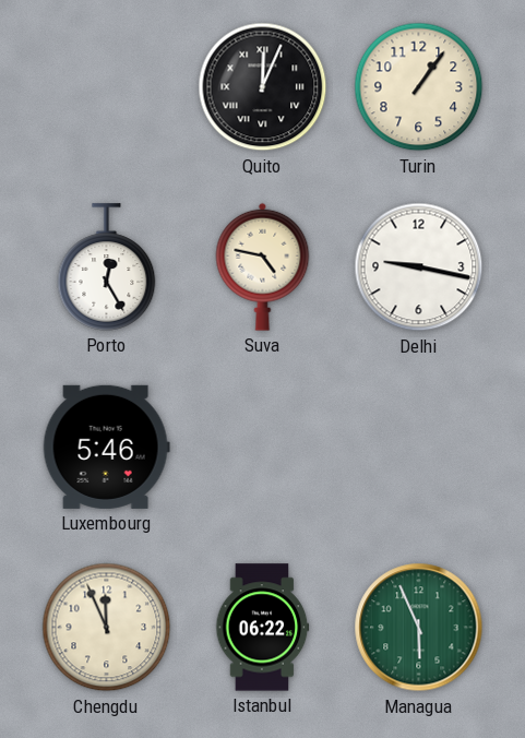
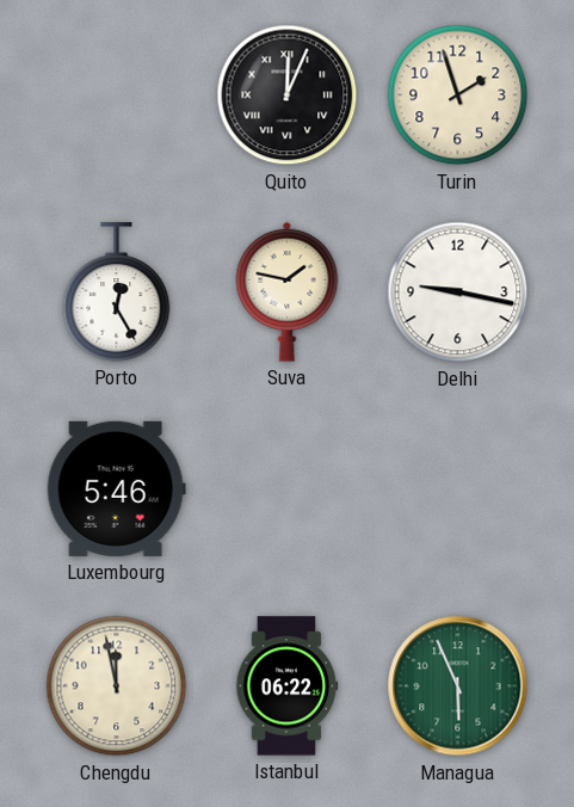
Turin: 1:06 -> 1:57
Suva: 4:47 -> 1:47
Chengdu: 11:56 -> 11:58
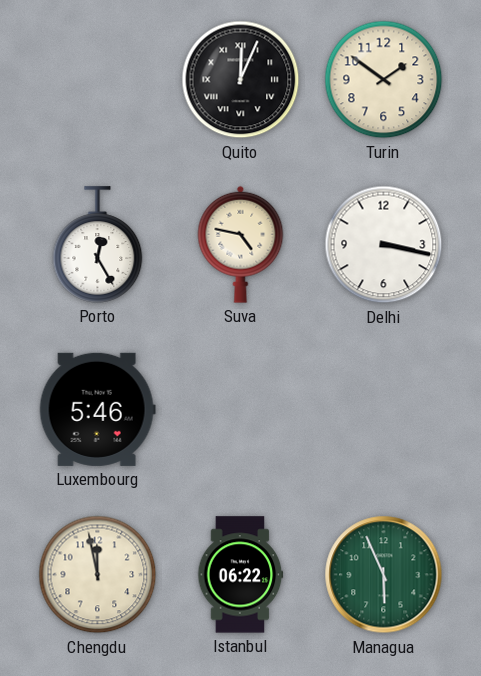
Turin: 1:57 -> 1:51
Suva: 1:47 -> 4:47
Delhi: 9:17 -> 3:17
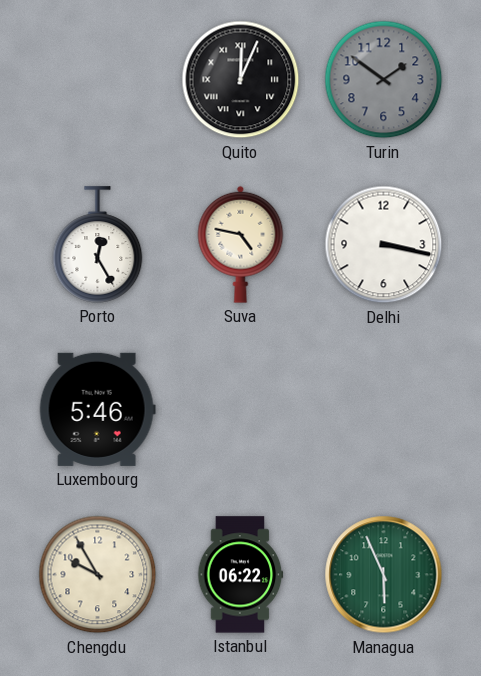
Turin dial: cream -> grey
Chengdu: 11:58 -> 9:55
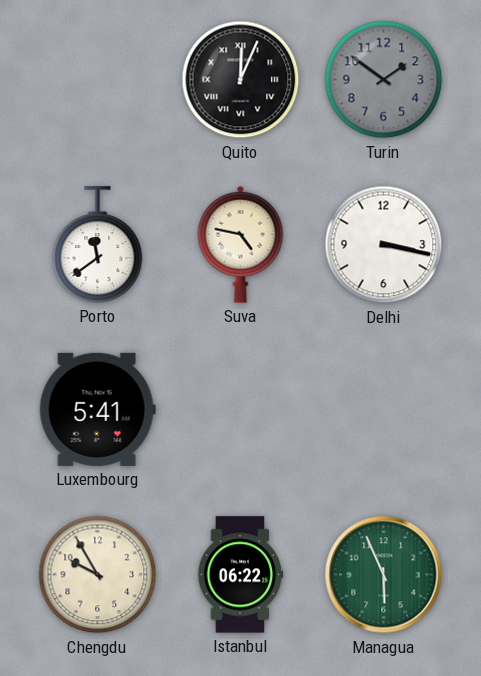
Porto: 12:25 -> 11:39
Luxembourg: 5:46 -> 5:41
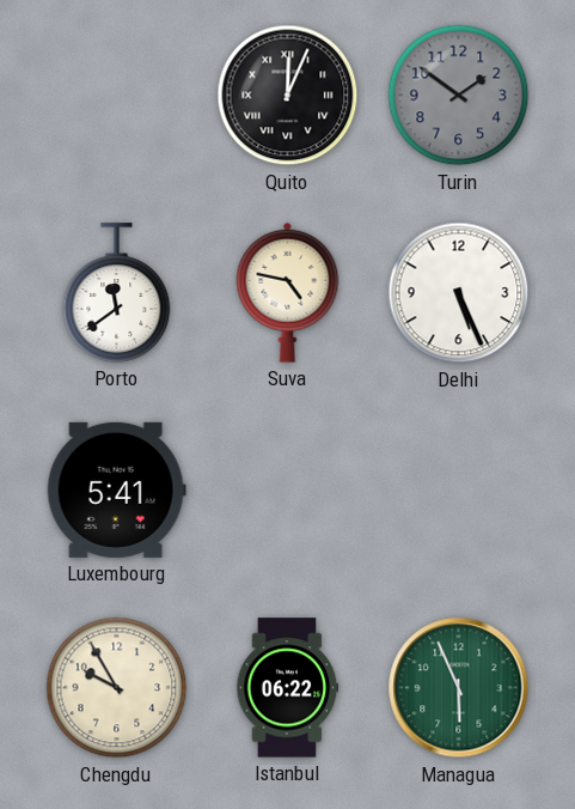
Delhi: 3:17 -> 5:26
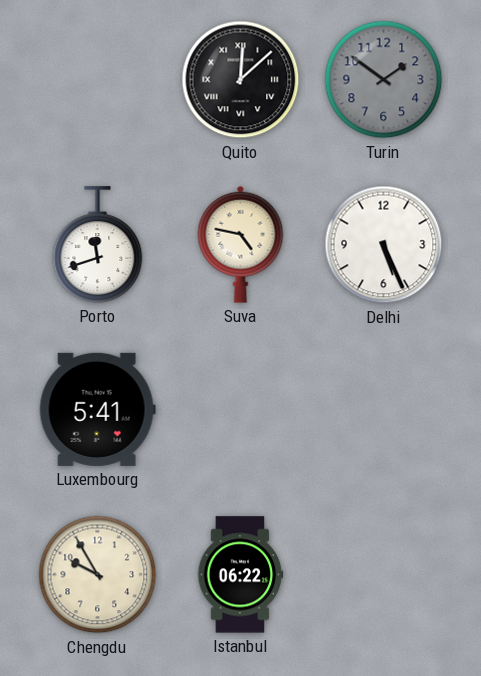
Quito: 12:04 -> 12:08
Porto: 11:39 -> 11:42
Managua: 5:56 -> none
